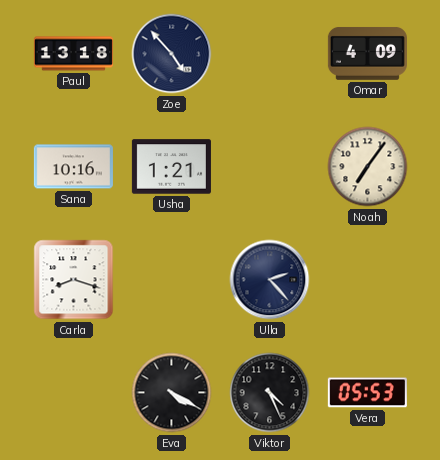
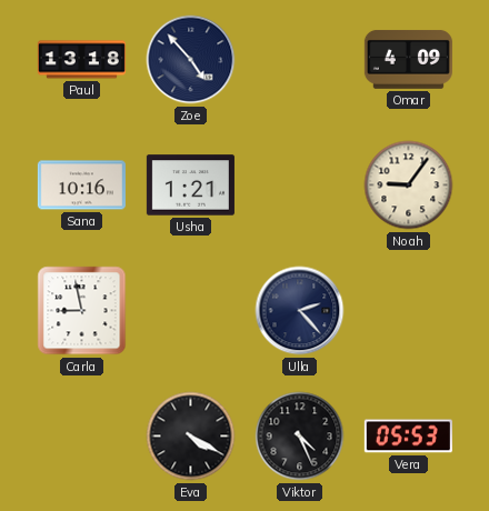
Noah: 7:06 -> 9:06
Carla: 8:18 -> 8:58
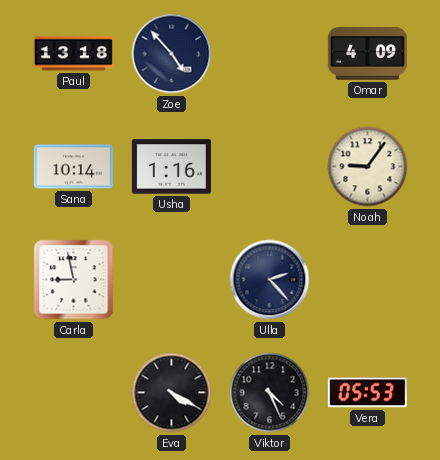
Sana: 10:16 -> 10:14
Usha: 1:21 -> 1:16
